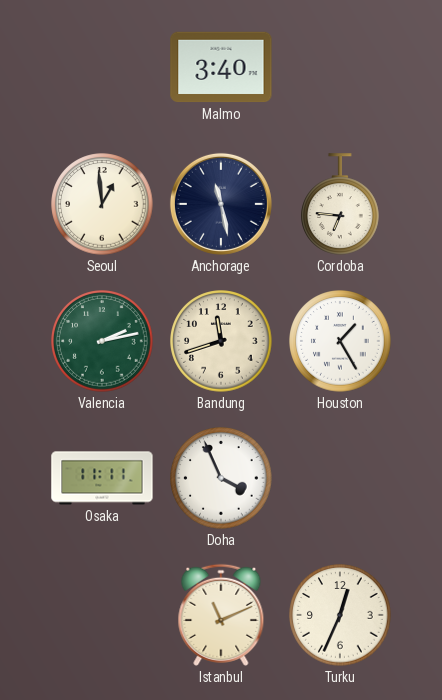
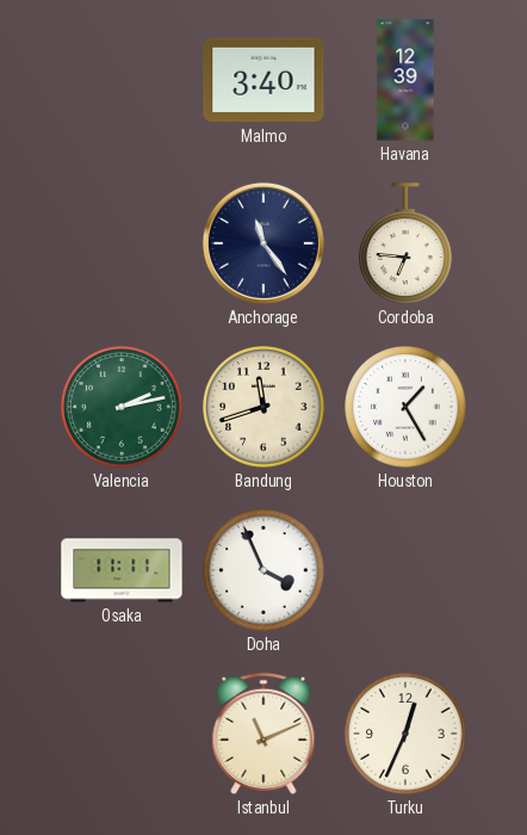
Havana: none -> 12:39
Seoul: 12:59 -> none
Anchorage: 11:28 -> 11:24
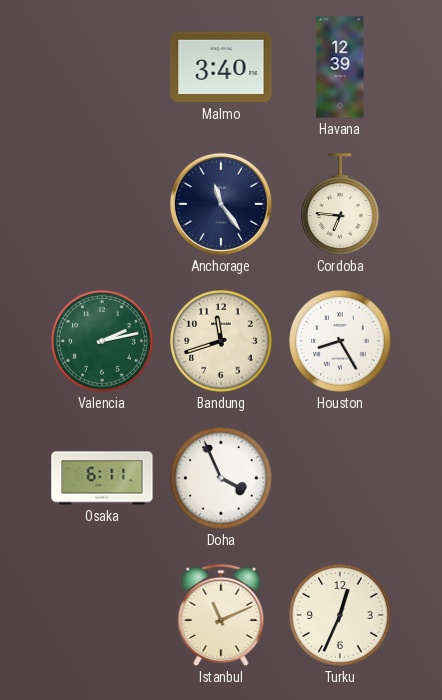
Houston: 1:25 -> 8:25
Osaka: 11:11 -> 6:11
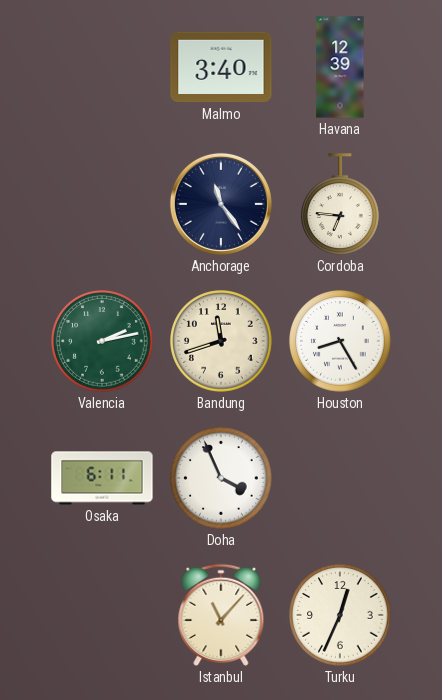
Istanbul: 11:11 -> 11:07
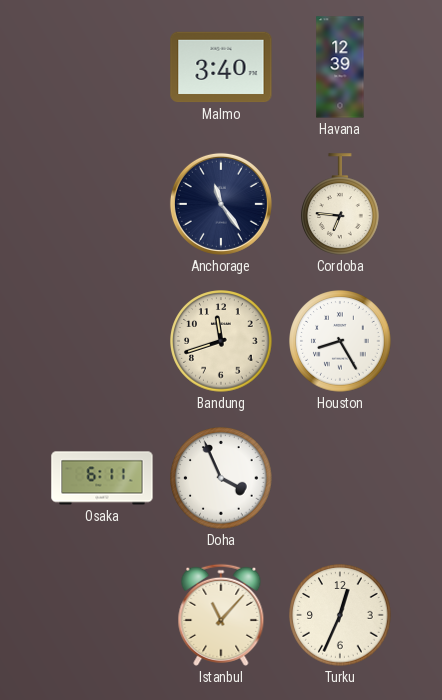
Valencia: 2:13 -> none
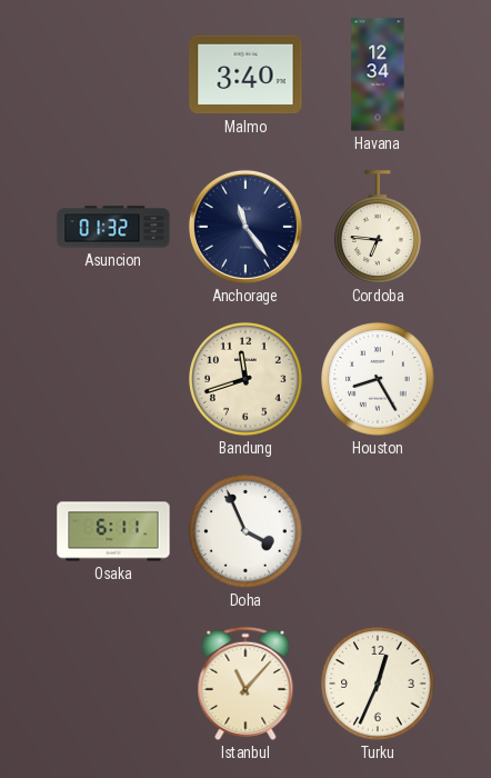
Havana: 12:39 -> 12:34
Asuncion: none -> 01:32
